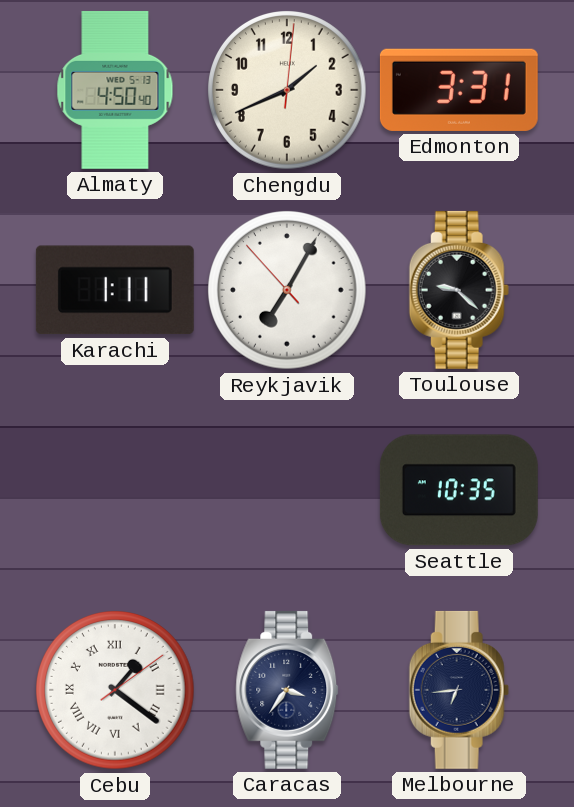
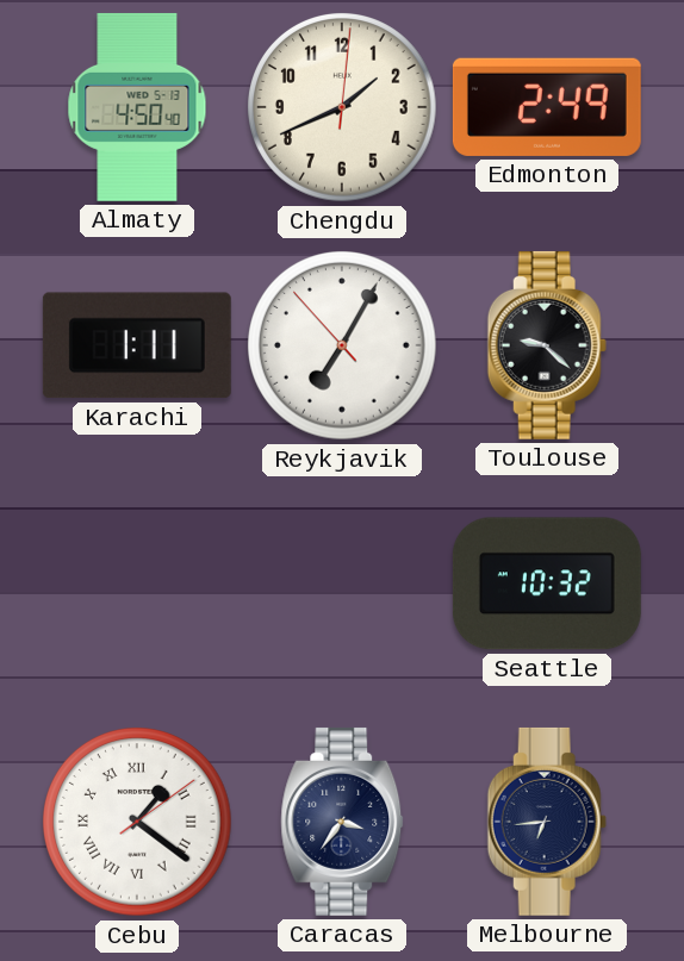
Edmonton: 3:31 -> 2:49
Seattle: 10:35 -> 10:32
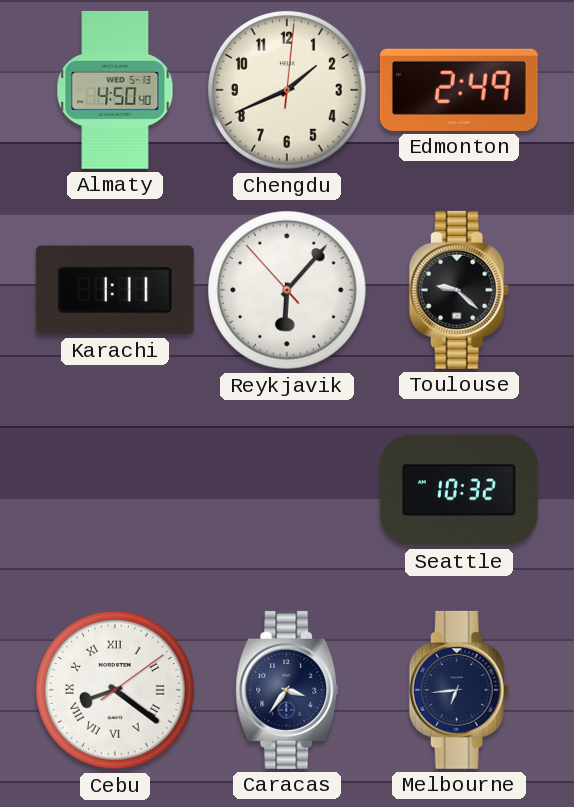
Reykjavik: 7:04 -> 6:06
Cebu: 1:21 -> 8:21
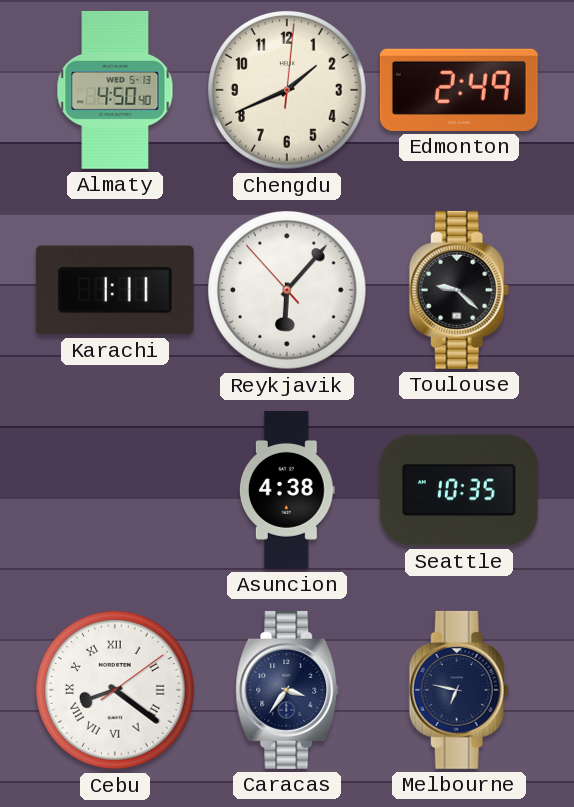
Asuncion: none -> 4:38
Seattle: 10:32 -> 10:35
Melbourne: 6:44 -> 6:47
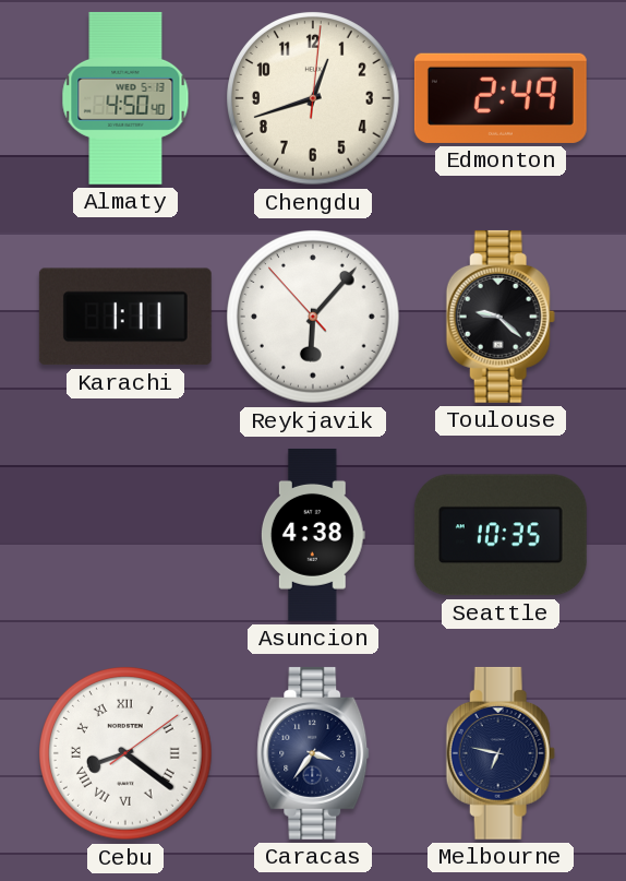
Chengdu: 1:41 -> 12:42
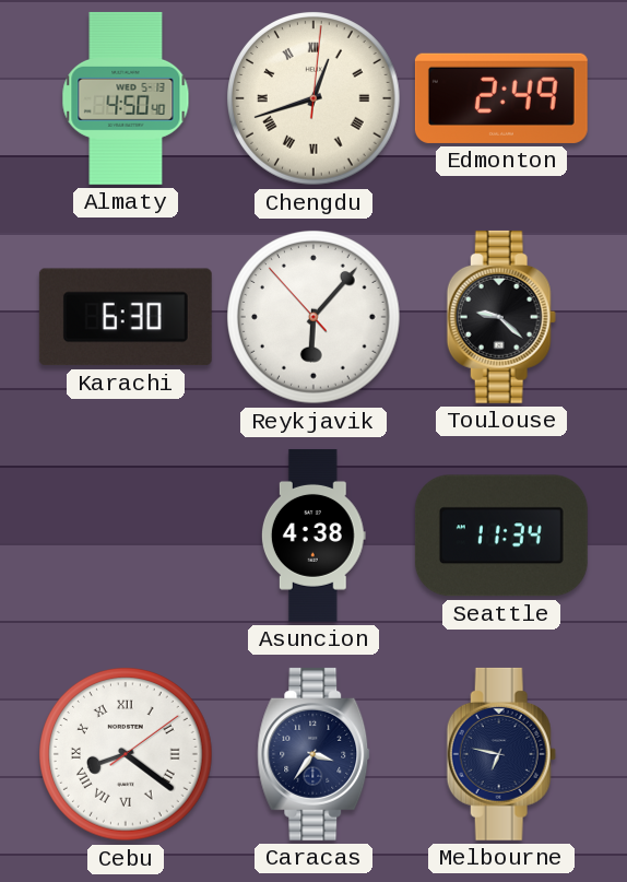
Chengdu numerals: Arabic -> Roman
Karachi: 1:11 -> 6:30
Seattle: 10:35 -> 11:34
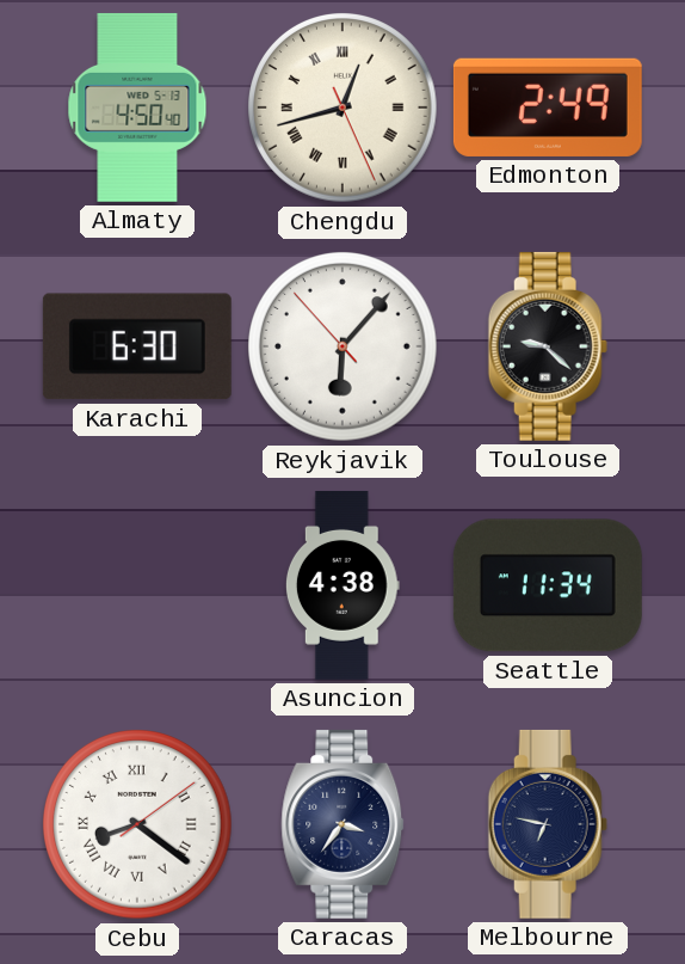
Chengdu: 12:42:01 -> 12:42:26
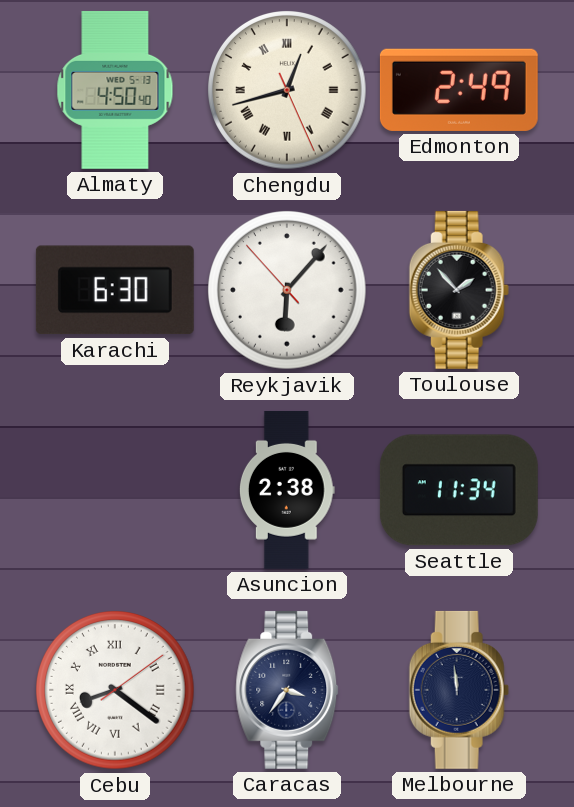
Toulouse: 9:22 -> 1:53
Asuncion: 4:38 -> 2:38
Melbourne: 6:47 -> 11:59
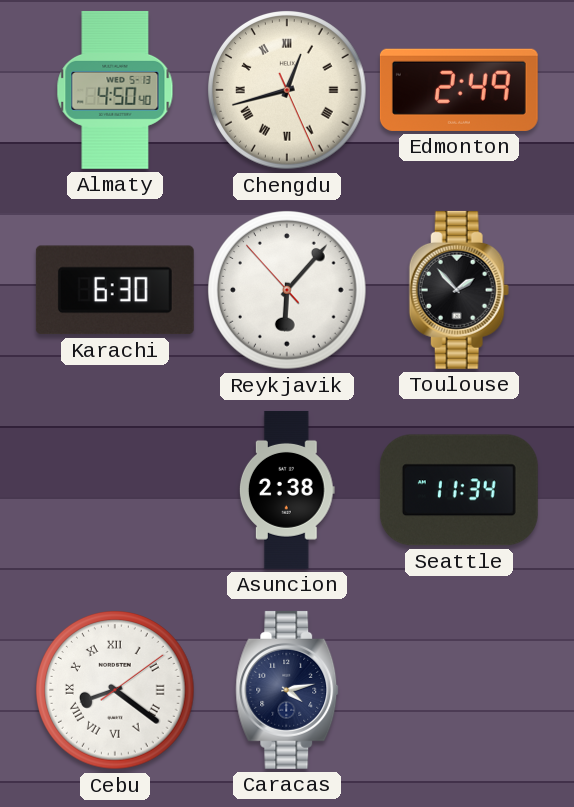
Caracas: 3:36 -> 4:13
Melbourne: 11:59 -> none
